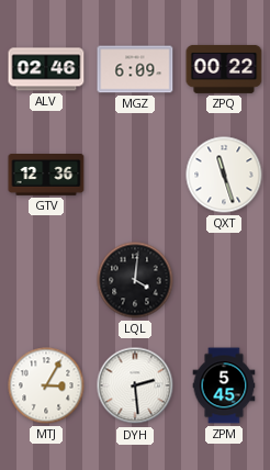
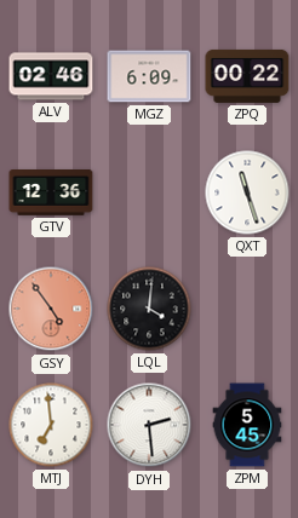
GSY: none -> 4:54
MTJ: 3:05 -> 6:59
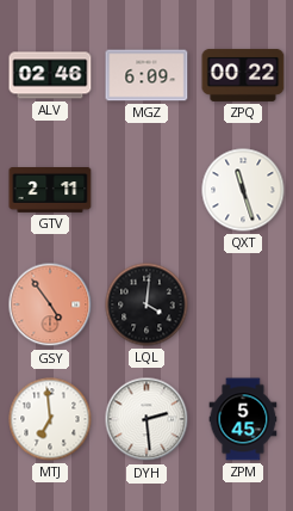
GTV: 12:36 -> 2:11
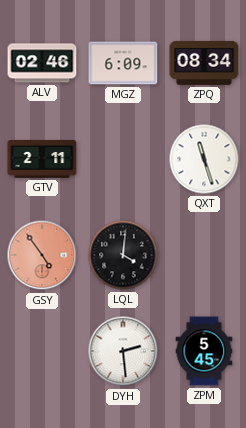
ZPQ: 00:22 -> 08:34
MTJ: 6:59 -> none
